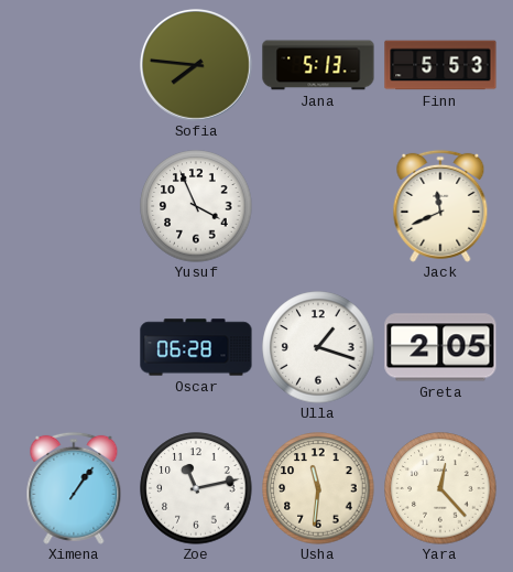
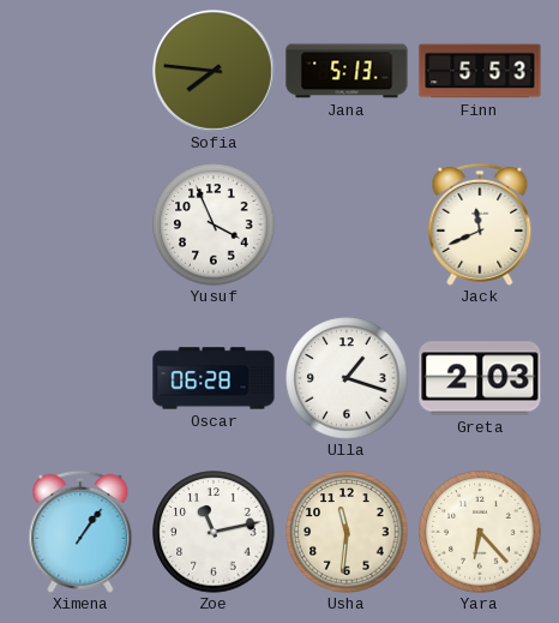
Greta: 2:05 -> 2:03
Yara: 12:23 -> 6:23
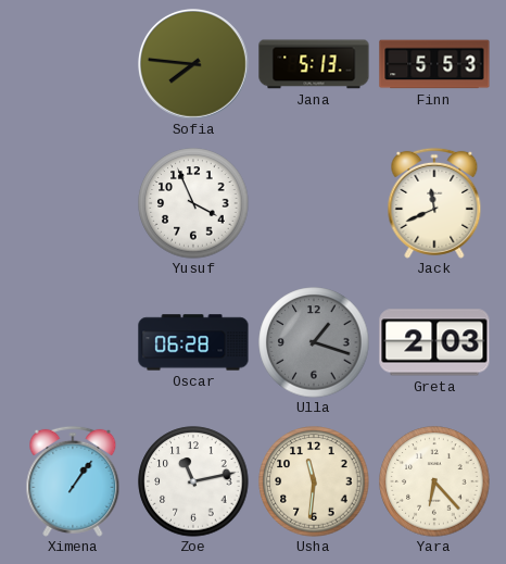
Ulla dial: white -> grey
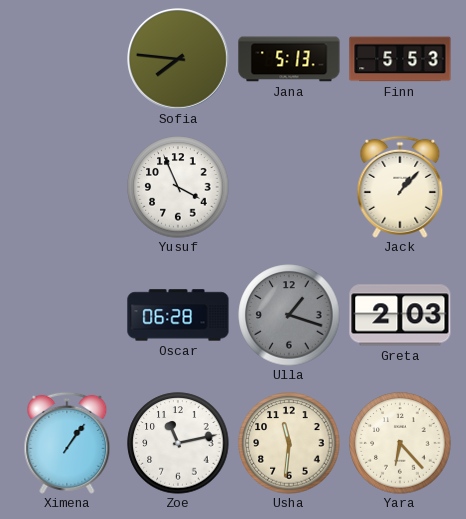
Jack: 11:41 -> 1:07
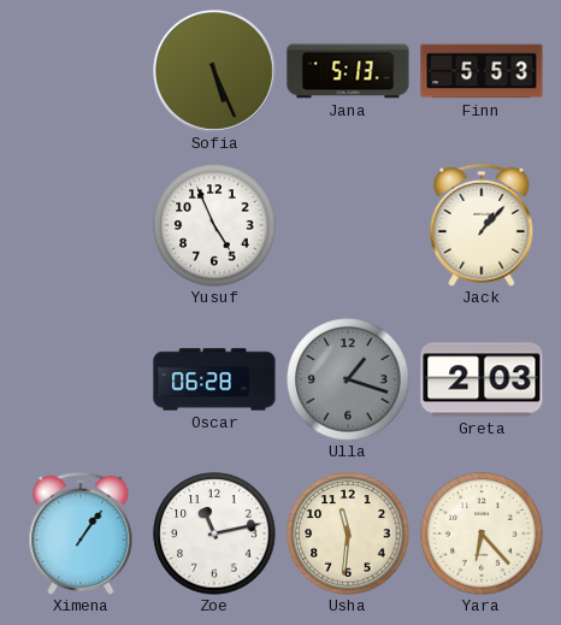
Sofia: 7:46 -> 5:26
Yusuf: 3:56 -> 4:56
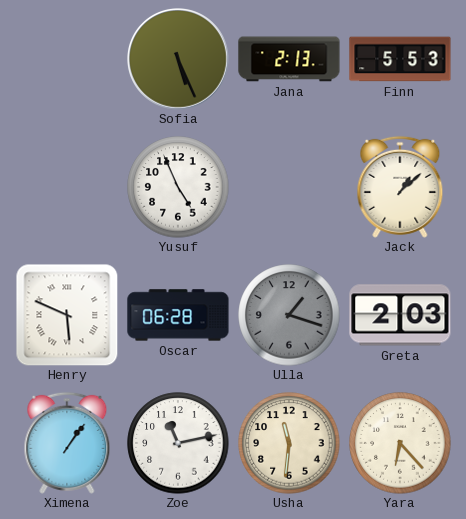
Jana: 5:13 -> 2:13
Jack: 1:07 -> 1:08
Henry: none -> 5:49
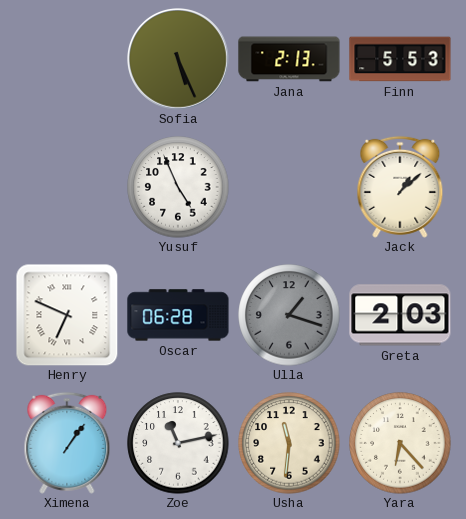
Henry: 5:49 -> 6:49
